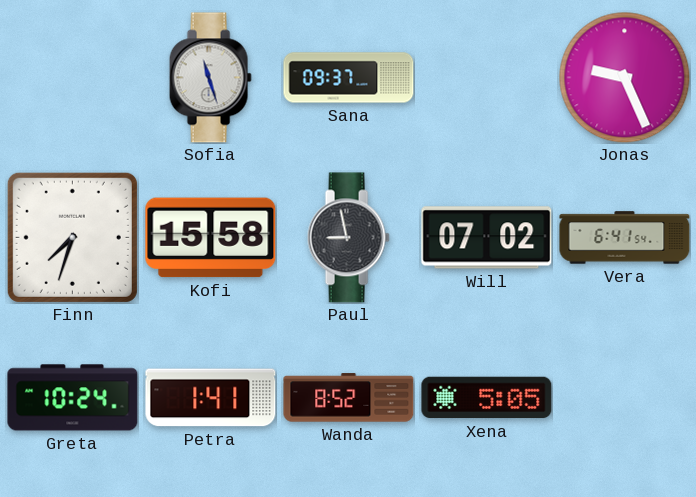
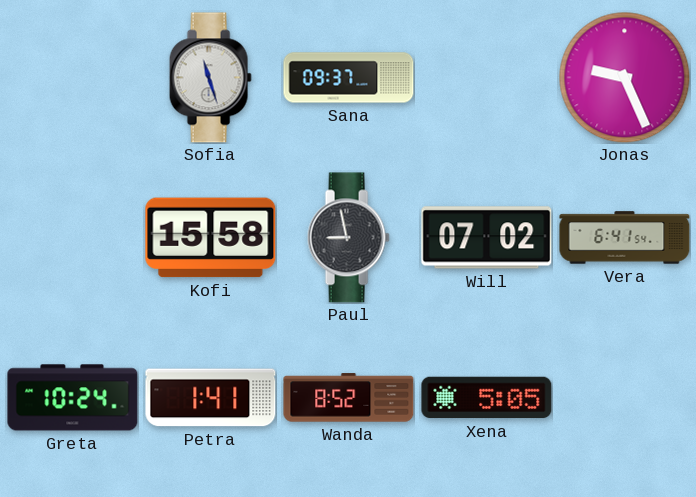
Finn: 7:33 -> none
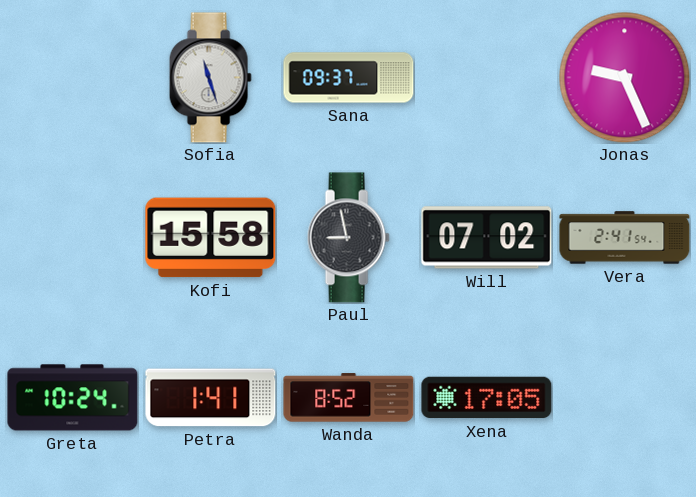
Vera: 6:41 -> 2:41
Xena: 5:05 -> 17:05
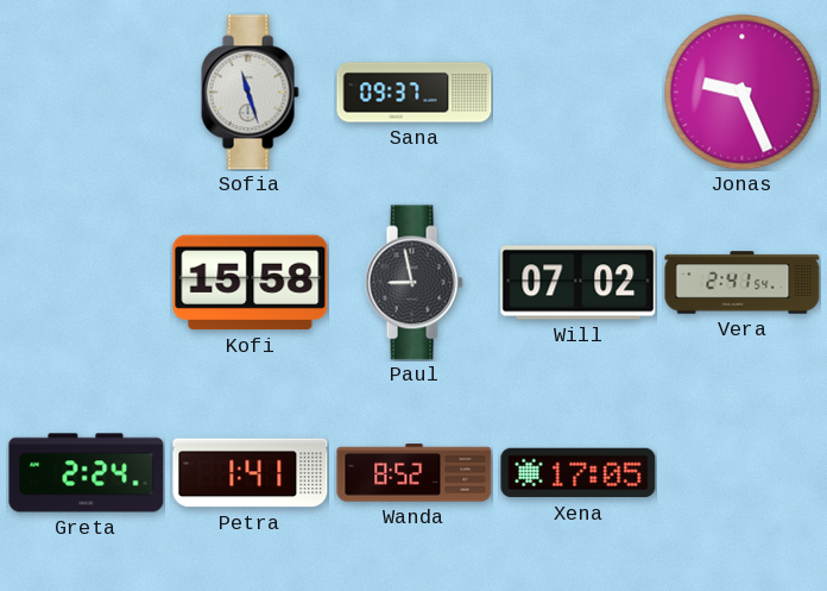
Greta: 10:24 -> 2:24
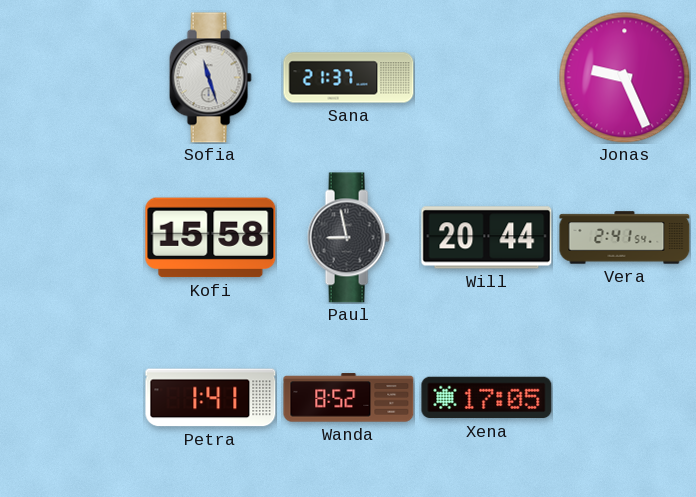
Sana: 09:37 -> 21:37
Will: 07:02 -> 20:44
Greta: 2:24 -> none
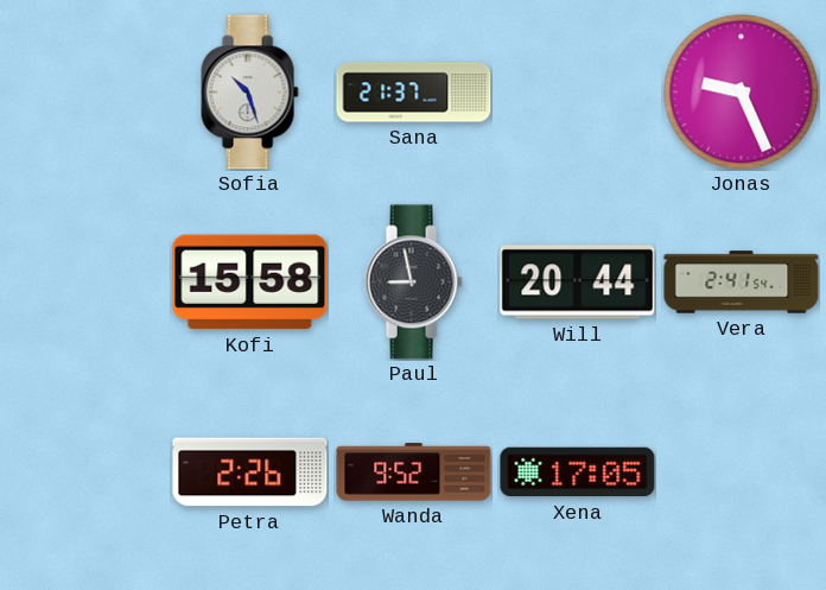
Sofia: 11:27 -> 10:27
Petra: 1:41 -> 2:26
Wanda: 8:52 -> 9:52
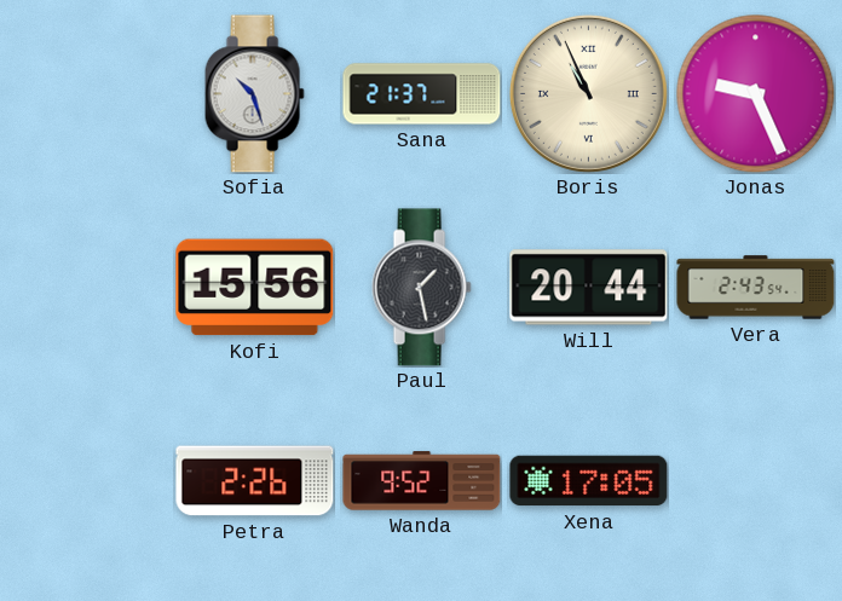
Boris: none -> 10:56
Kofi: 15:58 -> 15:56
Paul: 8:58 -> 1:28
Vera: 2:41 -> 2:43
